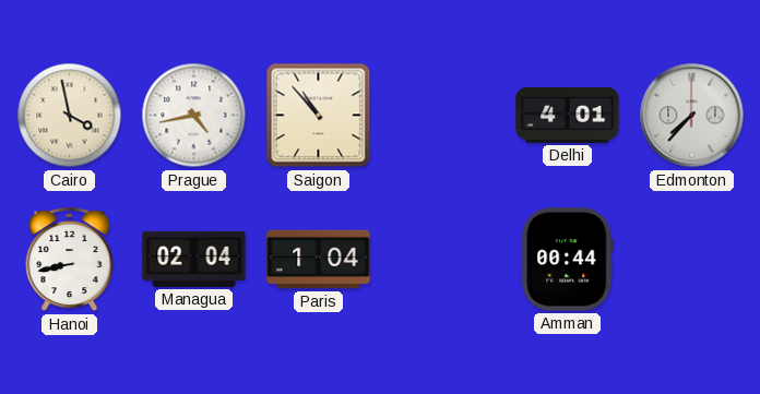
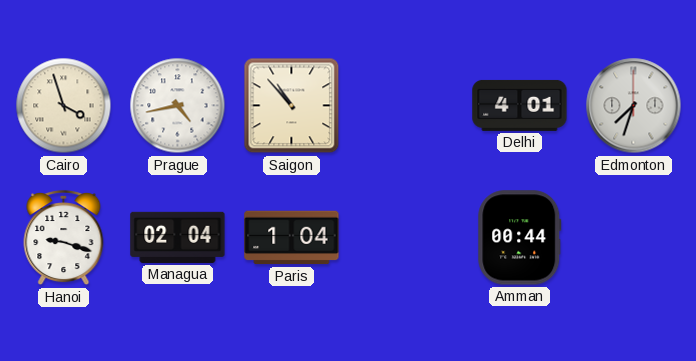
Cairo: 3:58 -> 3:57
Edmonton: 7:37 -> 7:33
Hanoi: 8:43 -> 9:18
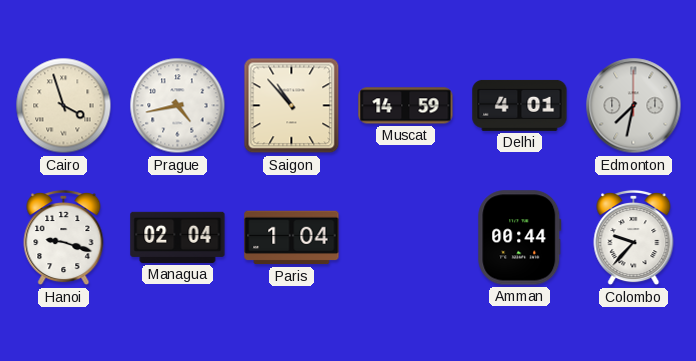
Muscat: none -> 14:59
Edmonton: 7:33 -> 7:32
Colombo: none -> 9:37
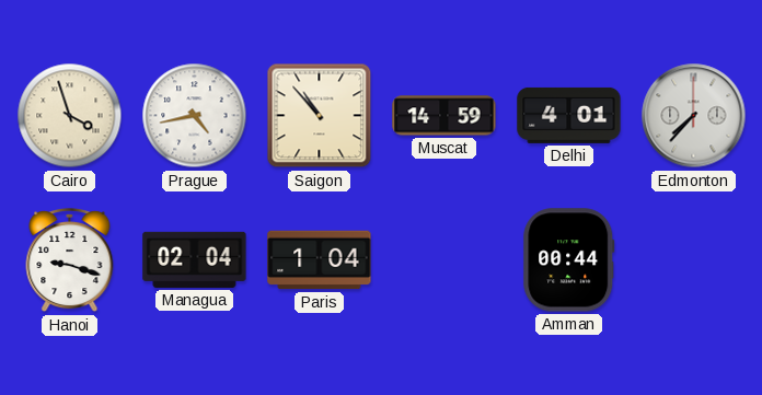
Edmonton: 7:32 -> 7:37
Colombo: 9:37 -> none
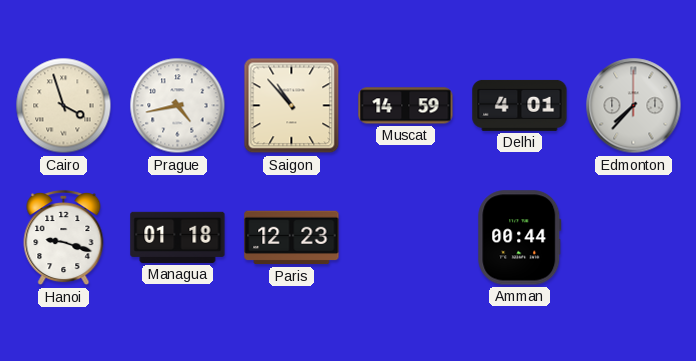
Managua: 02:04 -> 01:18
Paris: 1:04 -> 12:23
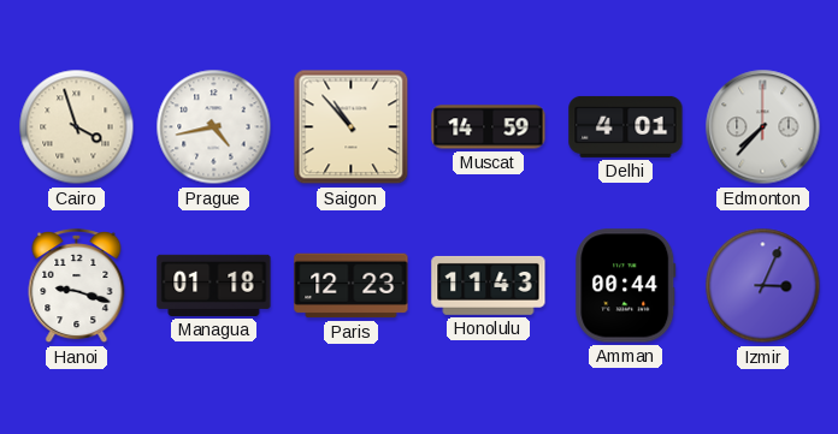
Honolulu: none -> 11:43
Izmir: none -> 3:04
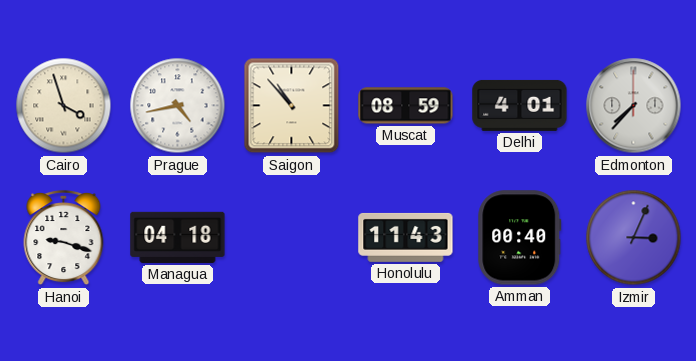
Muscat: 14:59 -> 08:59
Managua: 01:18 -> 04:18
Paris: 12:23 -> none
Amman: 00:44 -> 00:40
